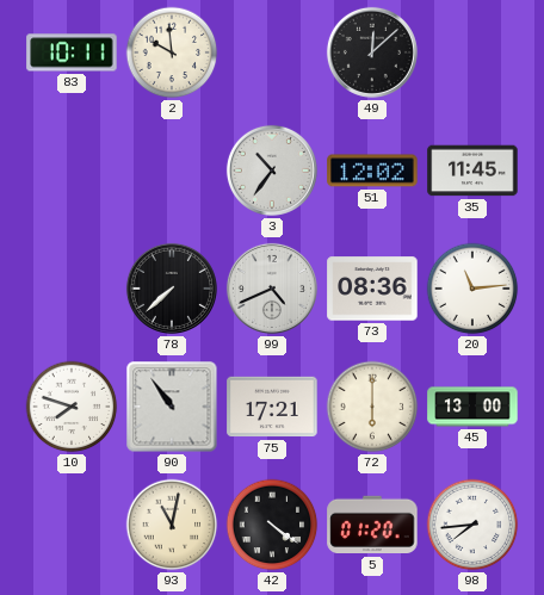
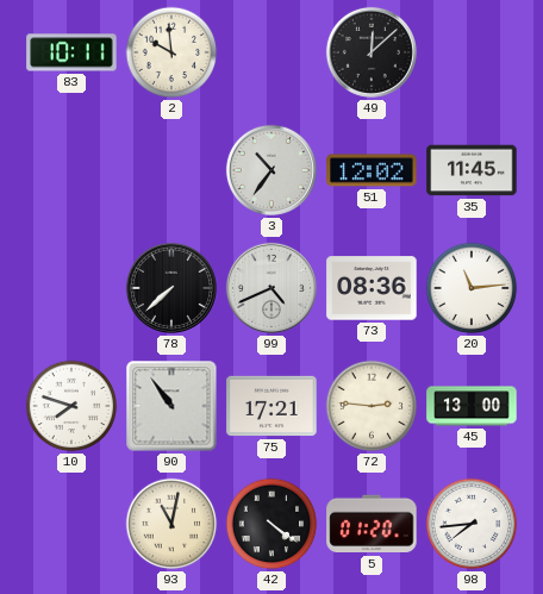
72: 6:00 -> 2:46
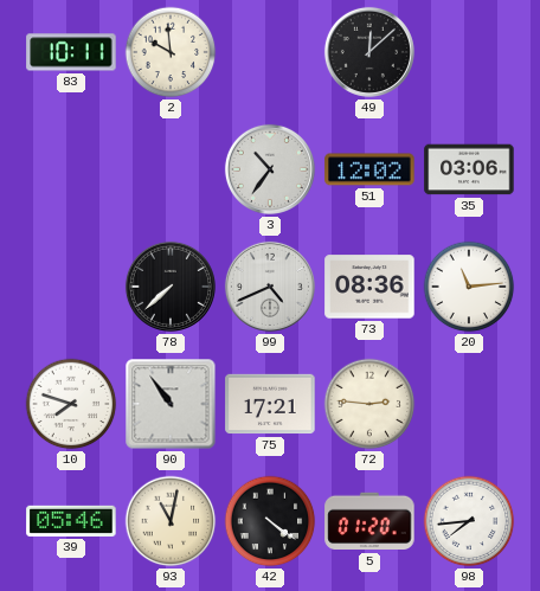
35: 11:45 -> 03:06
45: 13:00 -> none
39: none -> 05:46
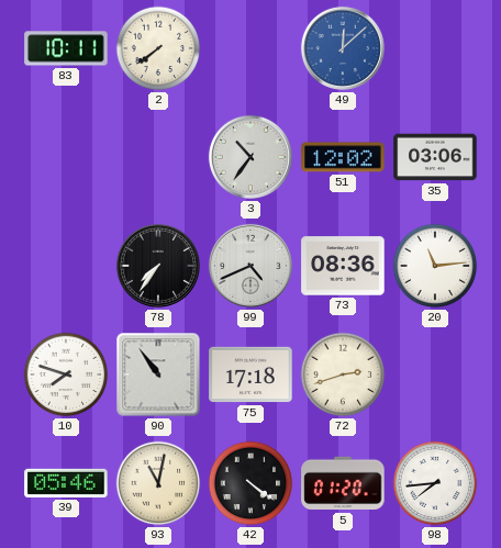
2: 9:59 -> 7:39
49 dial: black -> blue
78: 7:38 -> 7:36
75: 17:21 -> 17:18
72: 2:46 -> 2:42
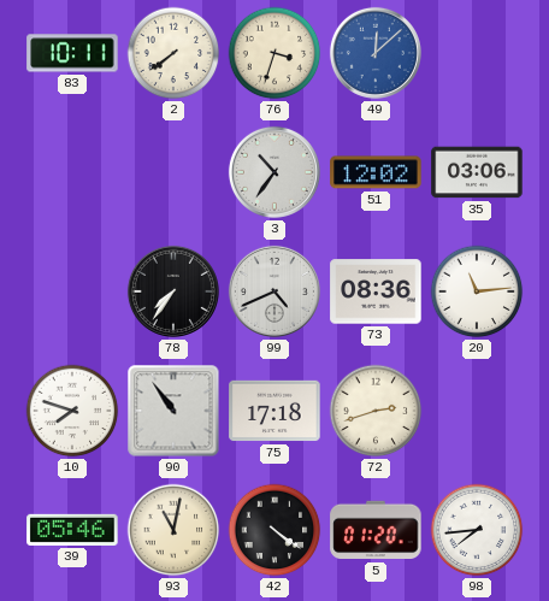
76: none -> 3:33
